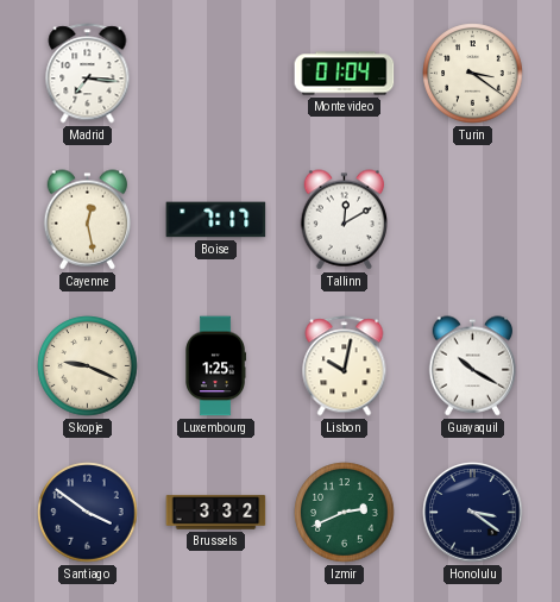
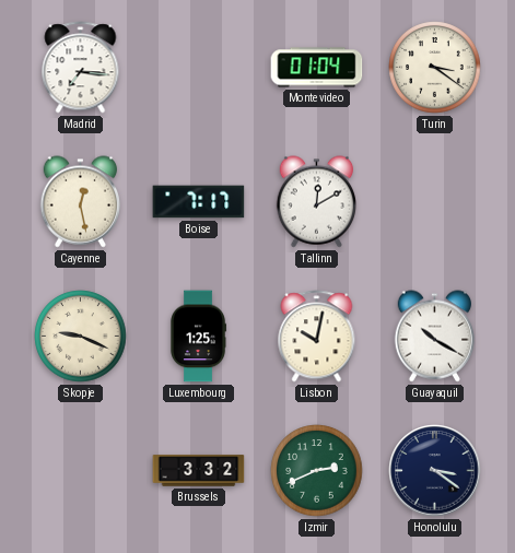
Santiago: 3:51 -> none
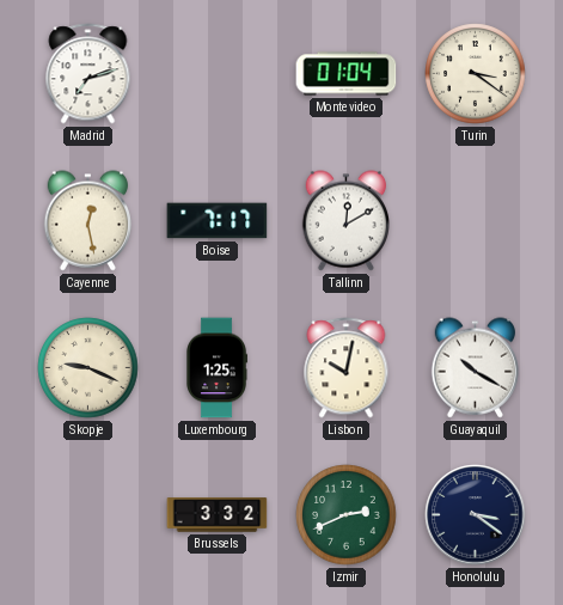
Madrid: 7:16 -> 7:12
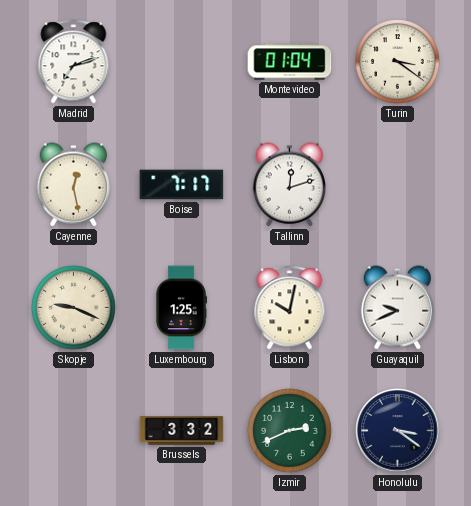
Tallinn: 12:10 -> 12:12
Guayaquil: 10:20 -> 9:41
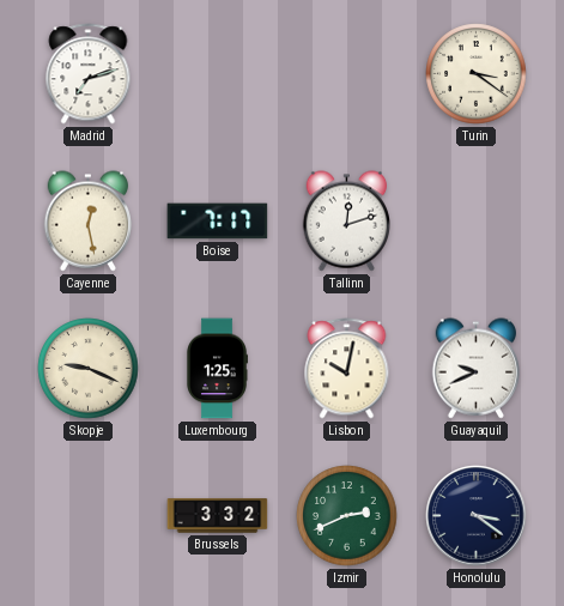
Montevideo: 01:04 -> none
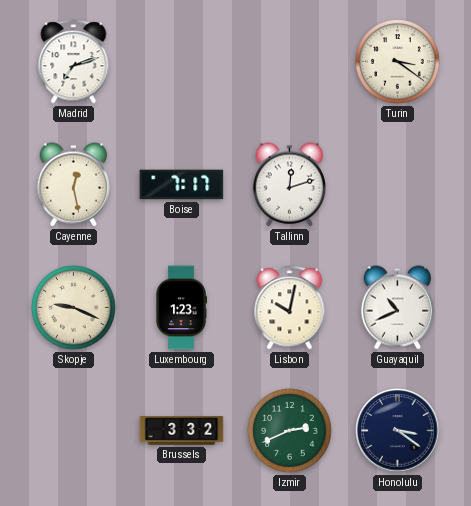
Luxembourg: 1:25 -> 1:23
Guayaquil: 9:41 -> 10:41
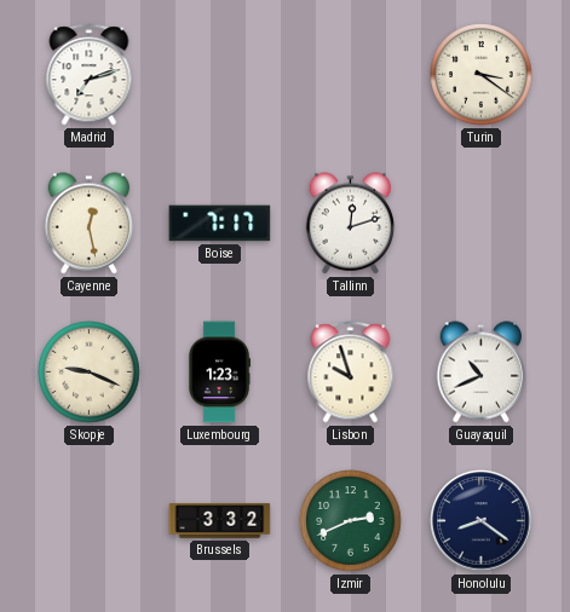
Lisbon: 10:02 -> 9:57
Honolulu: 3:21 -> 8:21
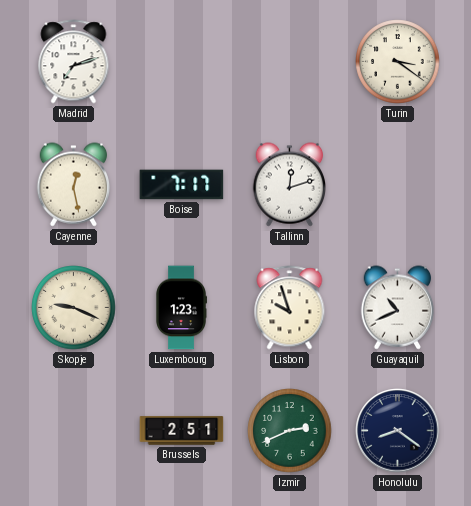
Brussels: 3:32 -> 2:51
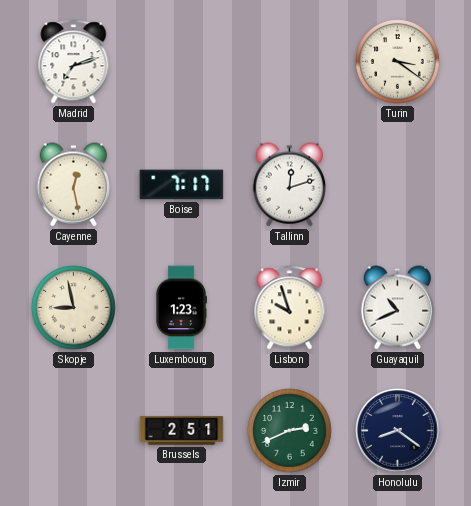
Skopje: 9:19 -> 8:58
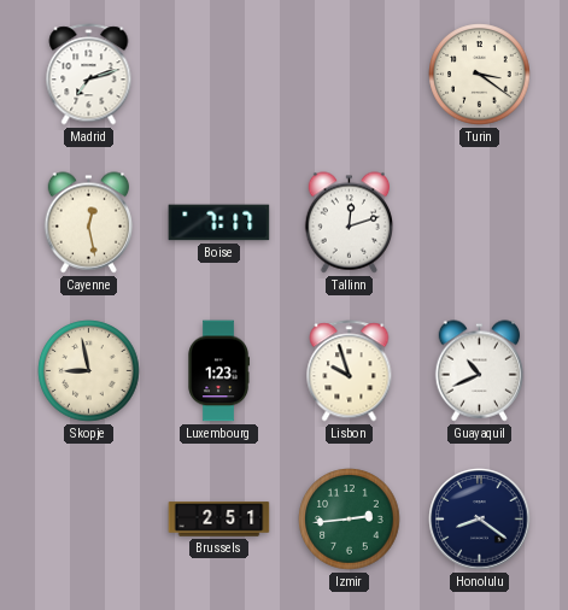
Izmir: 2:41 -> 2:44
